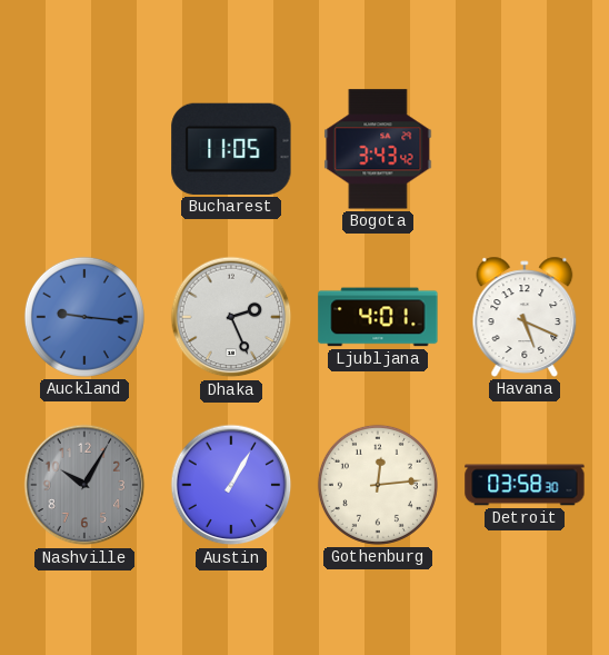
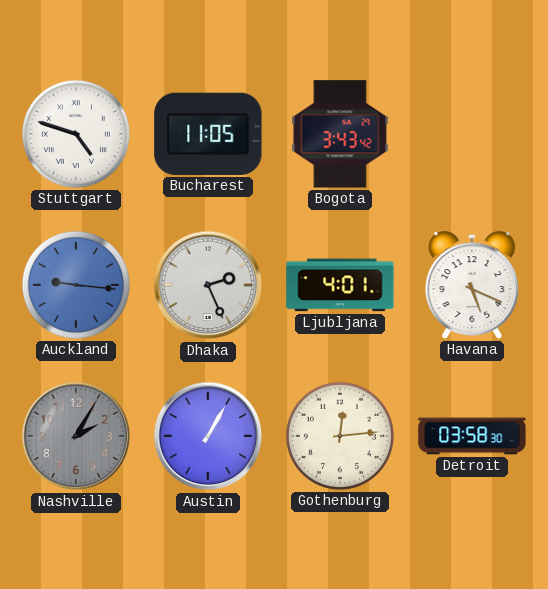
Stuttgart: none -> 4:48
Nashville: 10:05 -> 2:05
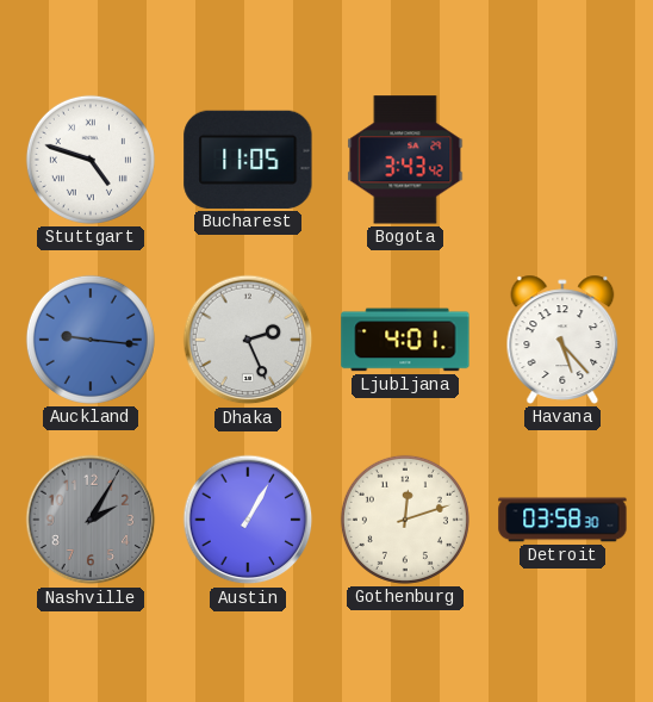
Havana: 5:19 -> 5:23
Gothenburg: 12:14 -> 12:12
